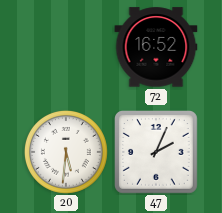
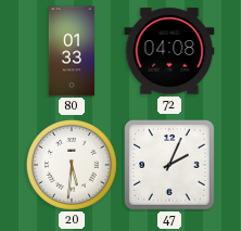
80: none -> 01:33
72: 16:52 -> 04:08
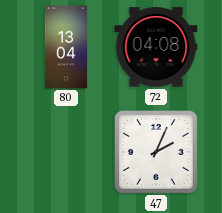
80: 01:33 -> 13:04
20: 5:31 -> none
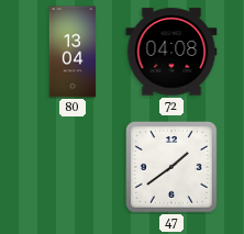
47: 2:04 -> 1:39
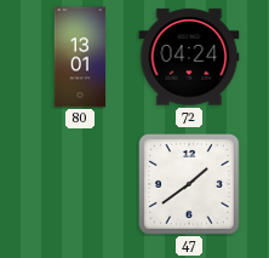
80: 13:04 -> 13:01
72: 04:08 -> 04:24
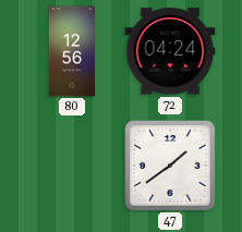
80: 13:01 -> 12:56
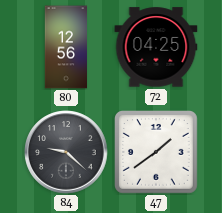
72: 04:24 -> 04:25
84: none -> 9:22
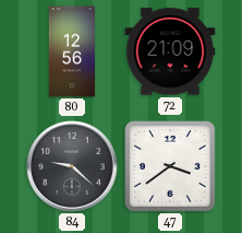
72: 04:25 -> 21:09
47: 1:39 -> 3:39
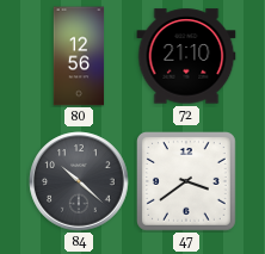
72: 21:09 -> 21:10
84: 9:22 -> 10:22
